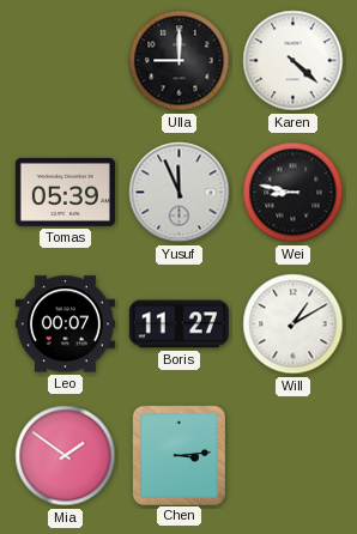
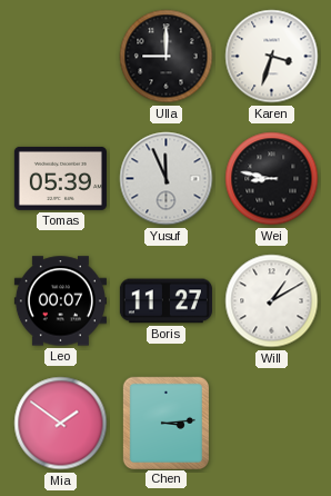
Karen: 4:22 -> 3:33
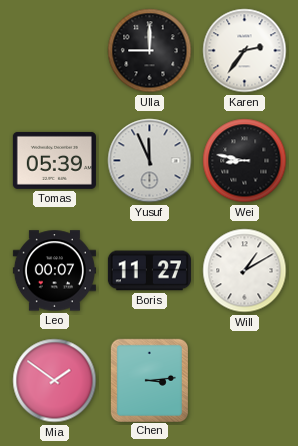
Karen: 3:33 -> 2:36
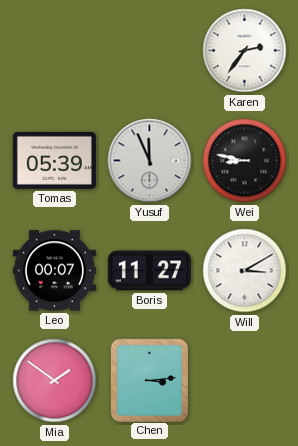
Ulla: 9:00 -> none
Will: 1:10 -> 3:10
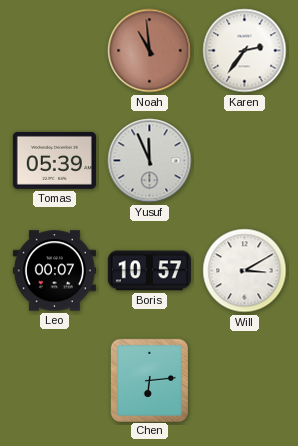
Noah: none -> 10:59
Wei: 8:47 -> none
Boris: 11:27 -> 10:57
Mia: 1:51 -> none
Chen: 3:14 -> 6:14
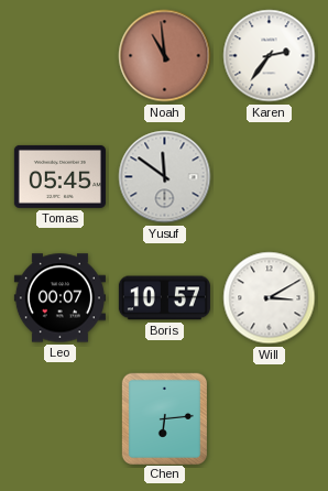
Tomas: 05:39 -> 05:45
Yusuf: 11:56 -> 11:51
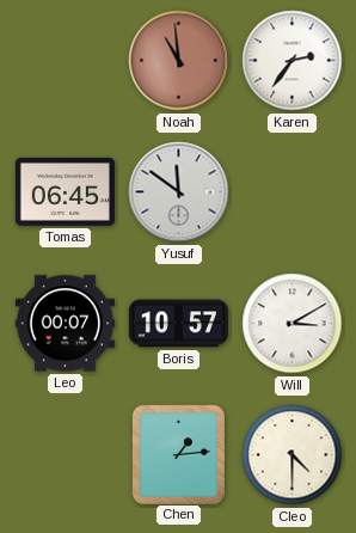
Tomas: 05:45 -> 06:45
Chen: 6:14 -> 1:14
Cleo: none -> 4:30
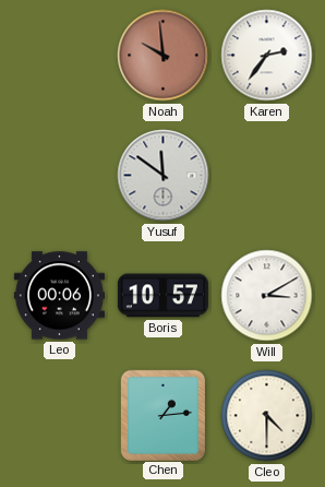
Noah: 10:59 -> 9:59
Tomas: 06:45 -> none
Leo: 00:07 -> 00:06
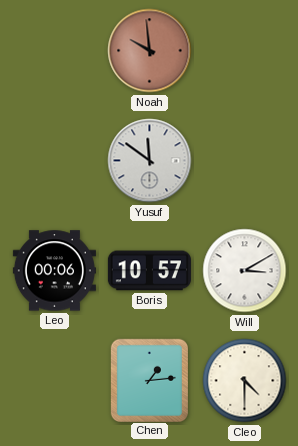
Karen: 2:36 -> none
